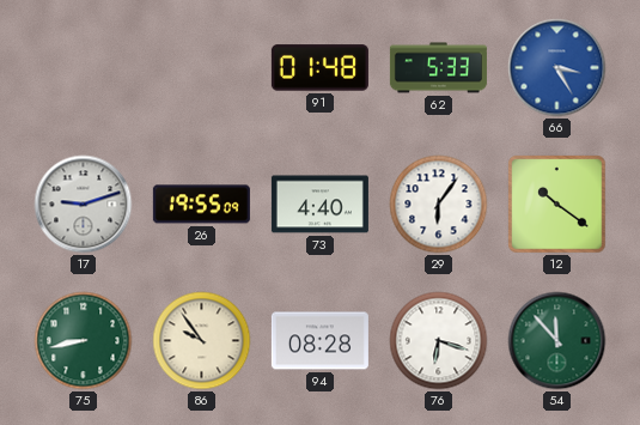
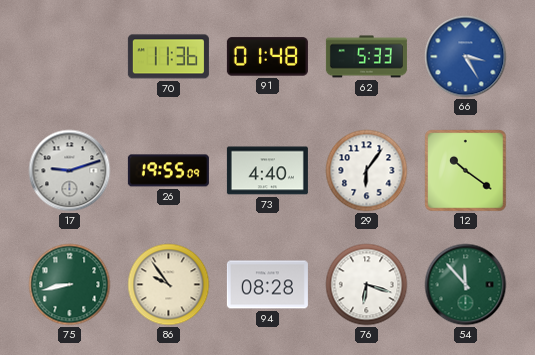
70: none -> 11:36
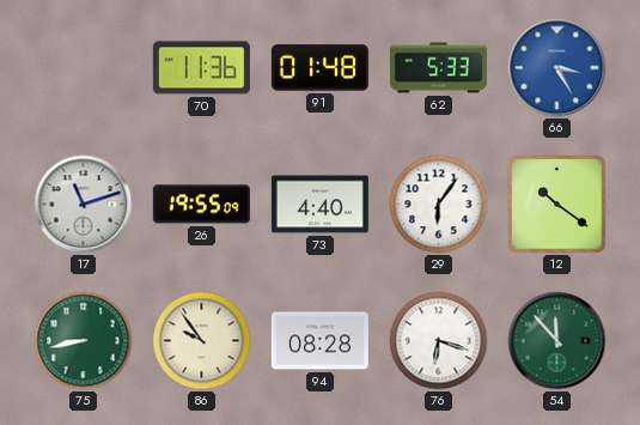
17: 9:12 -> 11:12
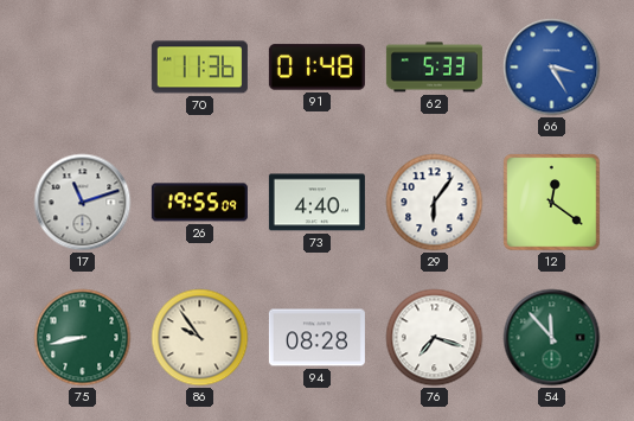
12: 10:21 -> 12:21
76: 6:18 -> 7:18
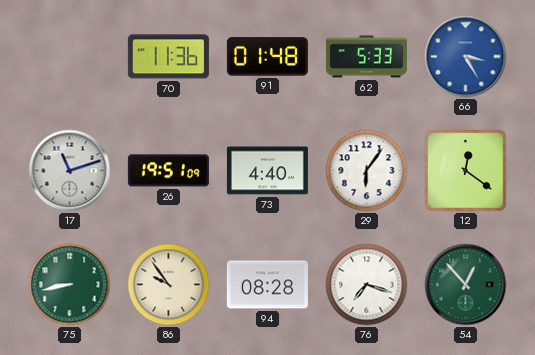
26: 19:55 -> 19:51
54: 11:53 -> 12:53
